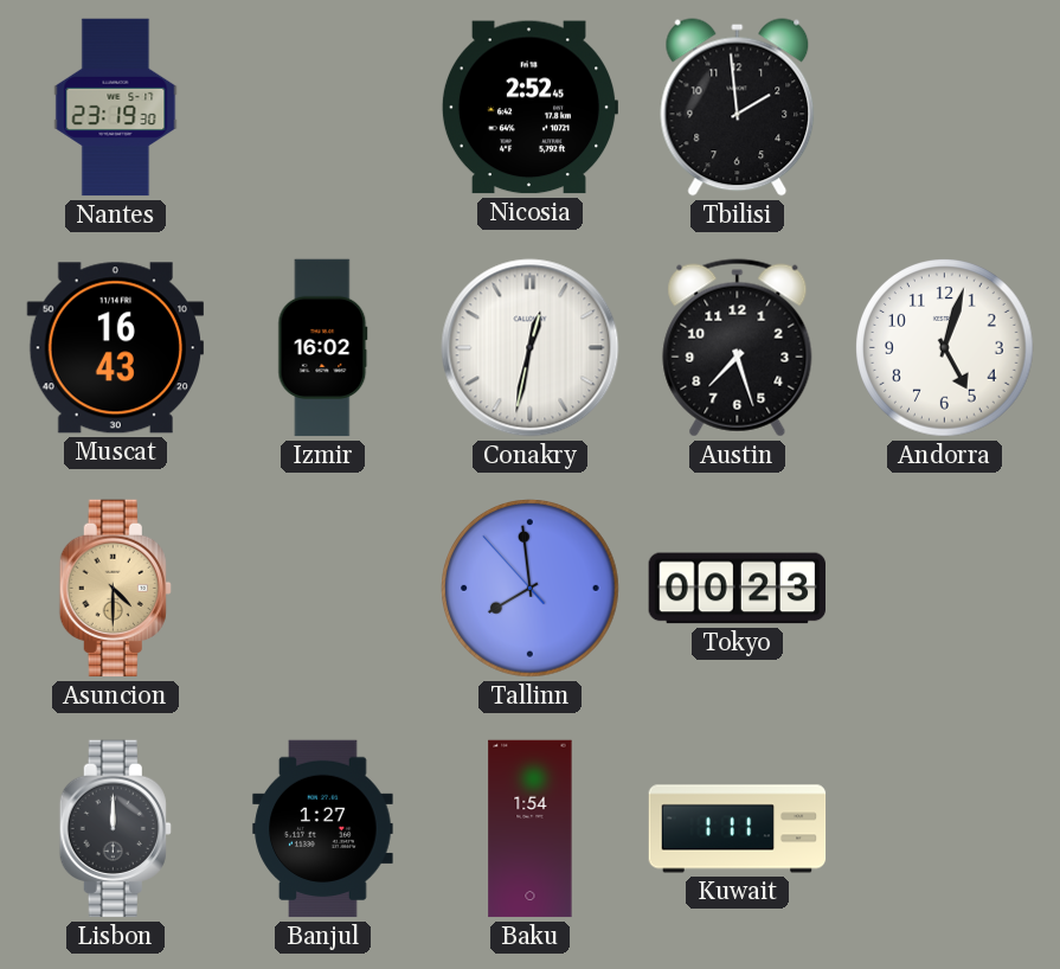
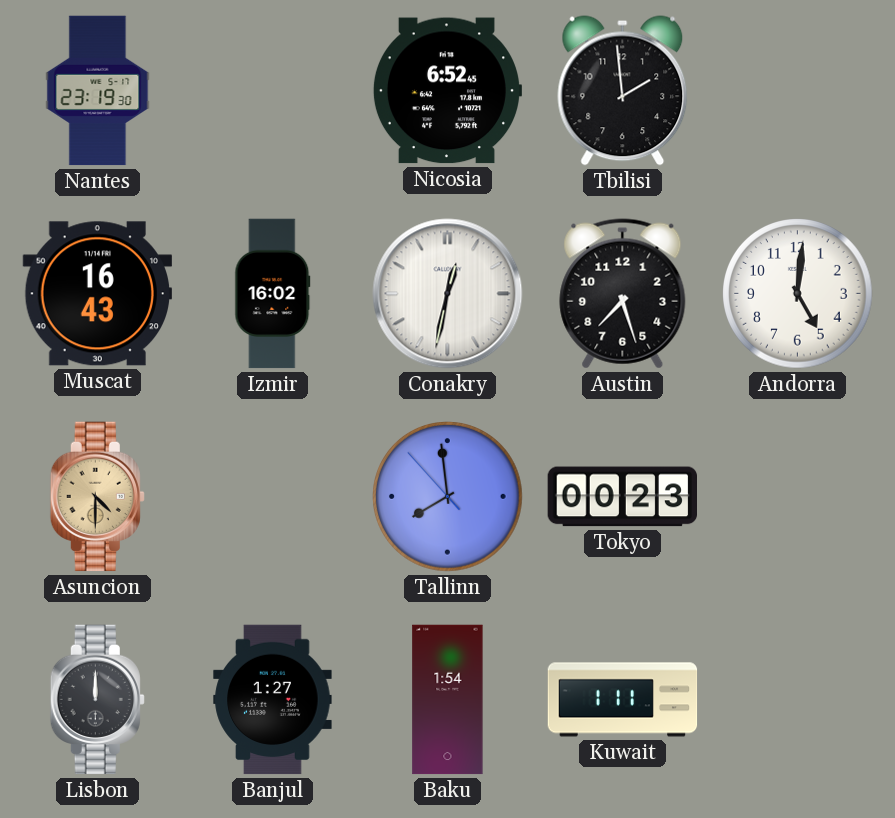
Nicosia: 2:52 -> 6:52
Andorra: 5:03 -> 5:01
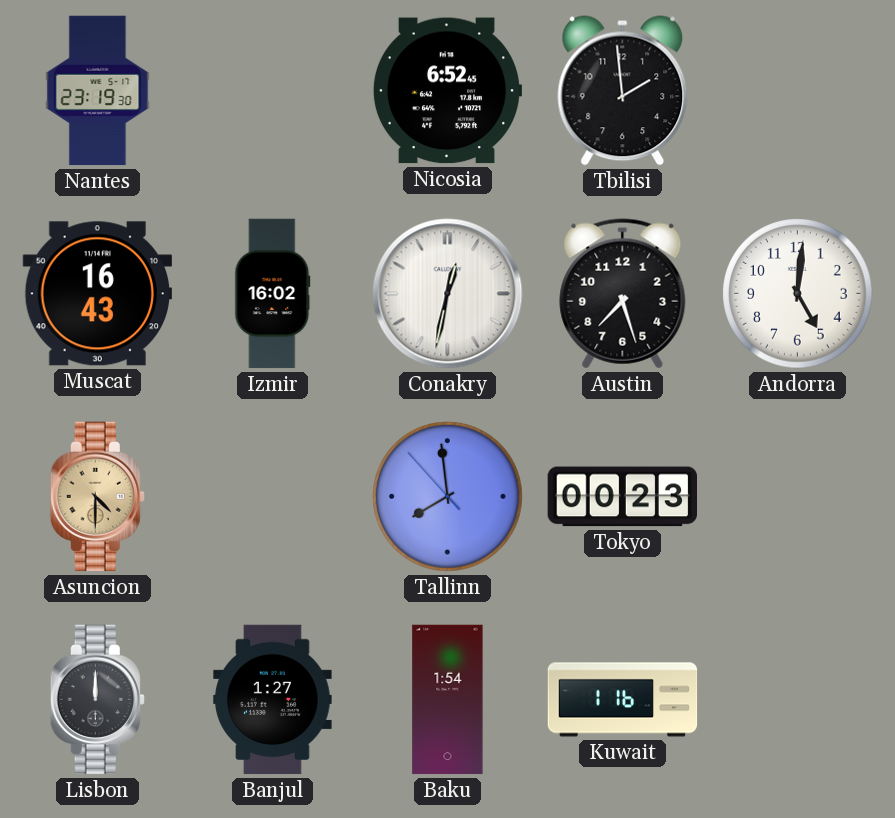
Kuwait: 1:11 -> 1:16
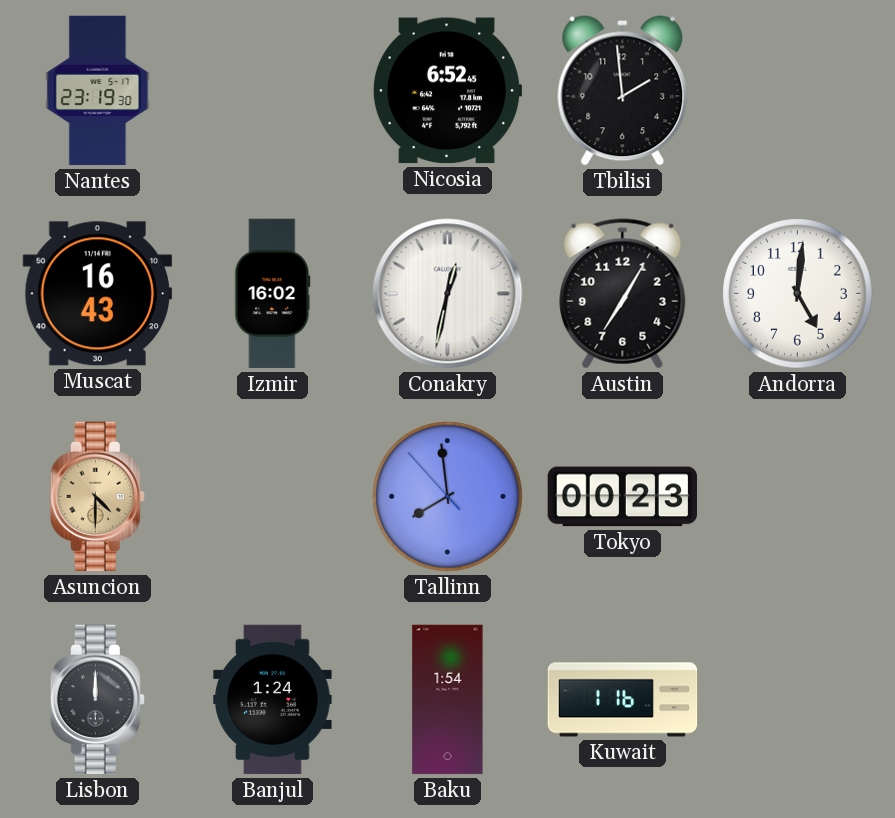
Austin: 7:27 -> 7:05
Banjul: 1:27 -> 1:24
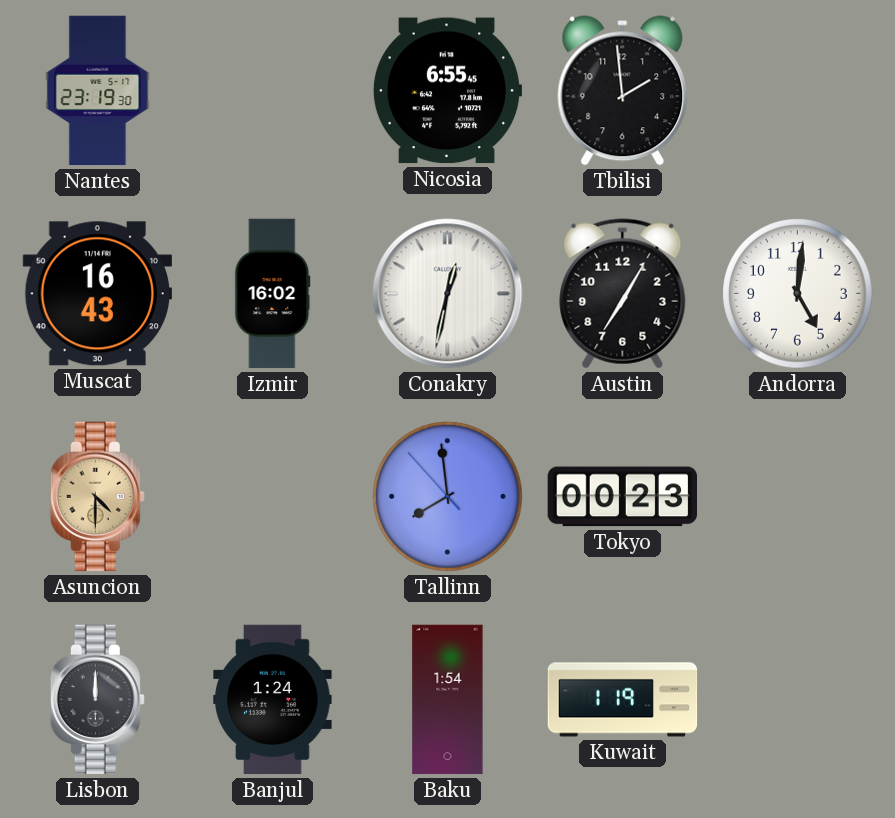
Nicosia: 6:52 -> 6:55
Kuwait: 1:16 -> 1:19
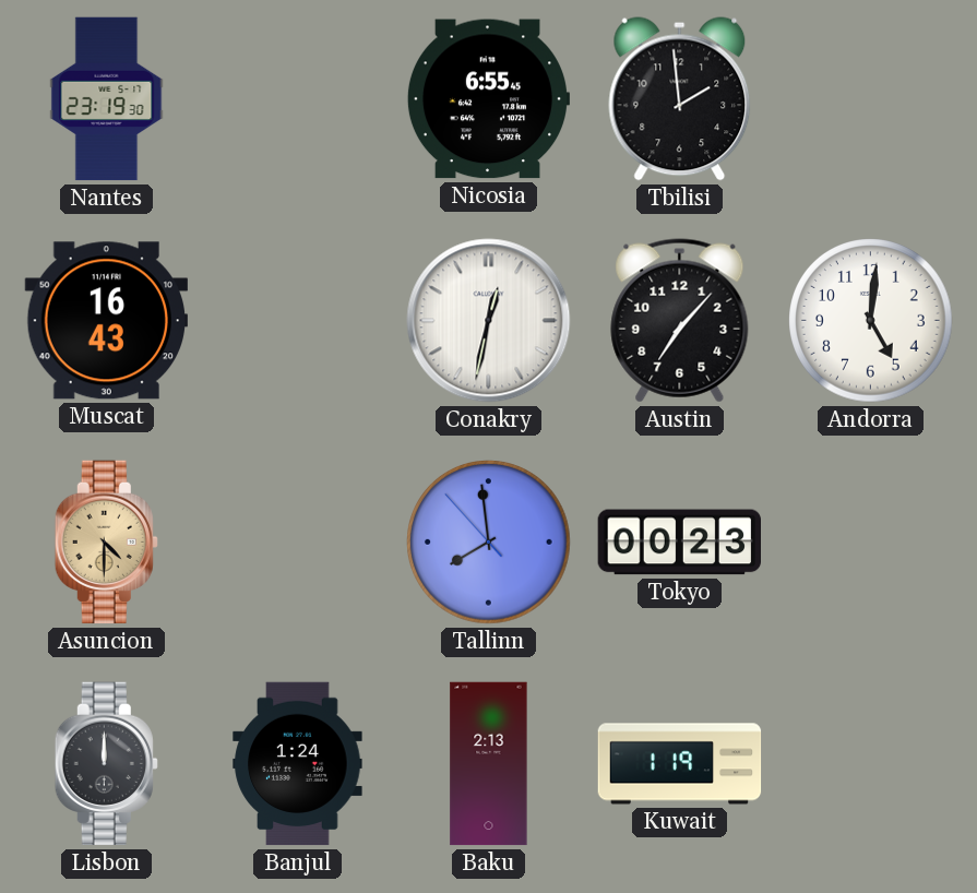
Izmir: 16:02 -> none
Austin: 7:05 -> 7:07
Baku: 1:54 -> 2:13
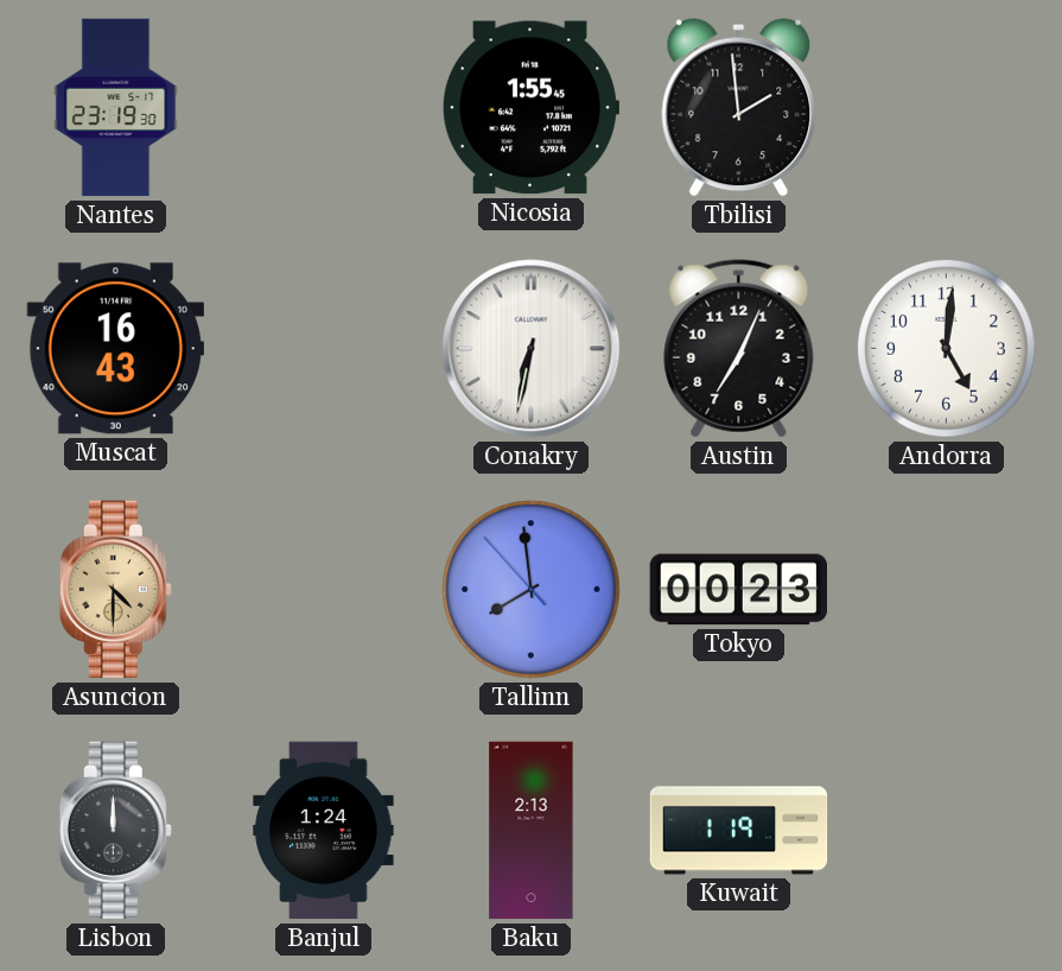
Nicosia: 6:55 -> 1:55
Conakry: 12:32 -> 6:32
Austin: 7:07 -> 7:04
